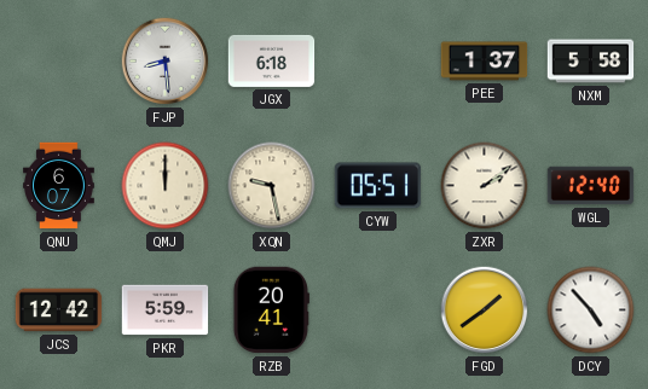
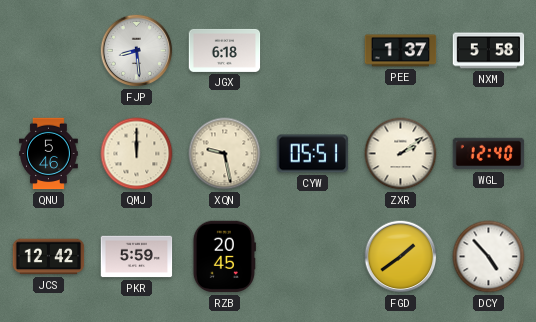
QNU: 6:07 -> 5:46
RZB: 20:41 -> 20:45
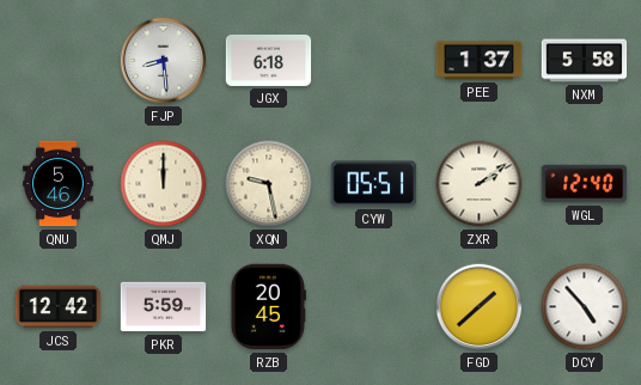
FGD: 1:39 -> 1:38
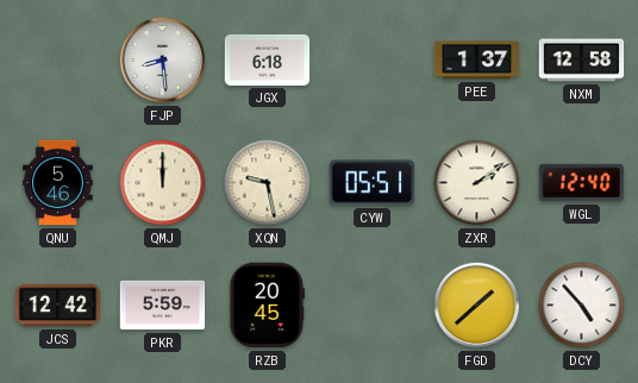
NXM: 5:58 -> 12:58
